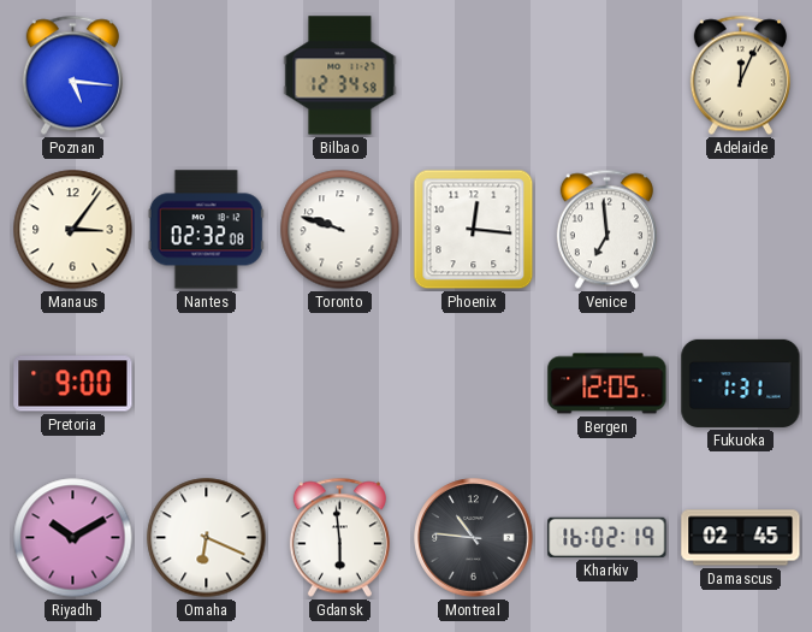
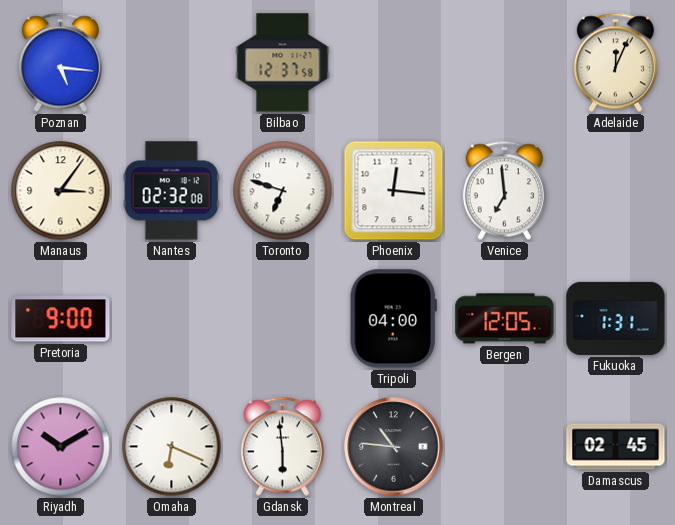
Bilbao: 12:34 -> 12:37
Toronto: 9:48 -> 6:48
Tripoli: none -> 04:00
Kharkiv: 16:02 -> none
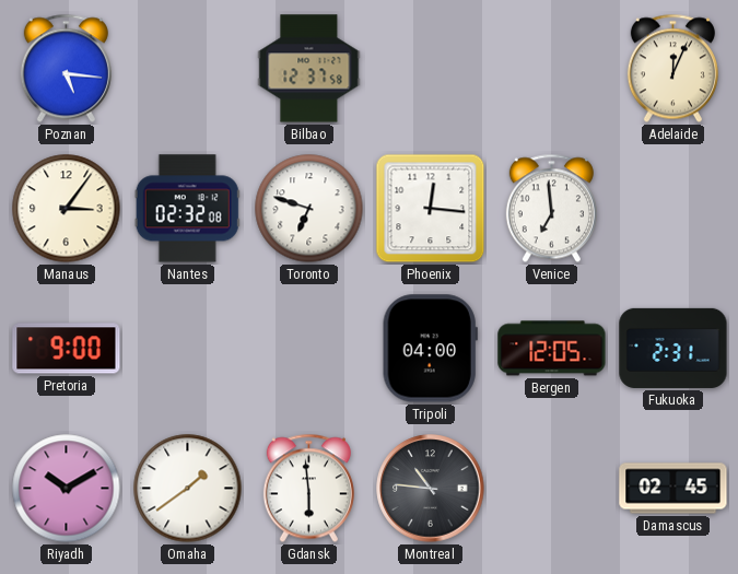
Fukuoka: 1:31 -> 2:31
Omaha: 6:19 -> 1:39
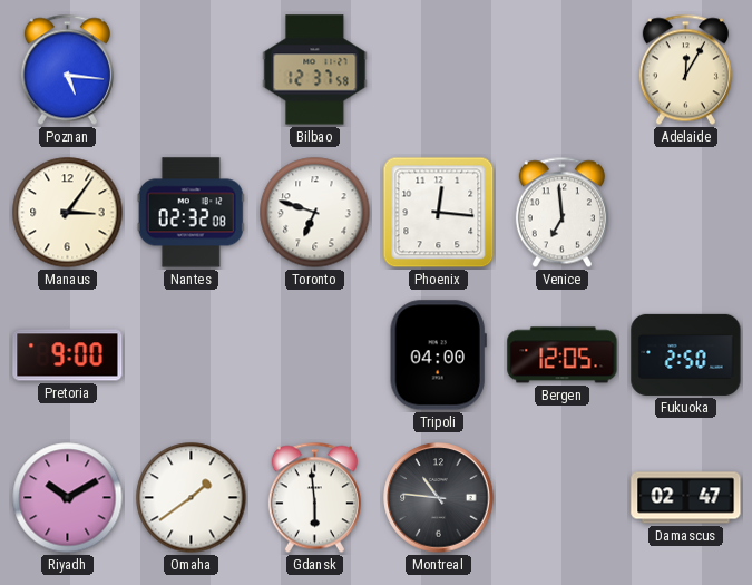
Adelaide: 12:04 -> 12:05
Fukuoka: 2:31 -> 2:50
Damascus: 02:45 -> 02:47
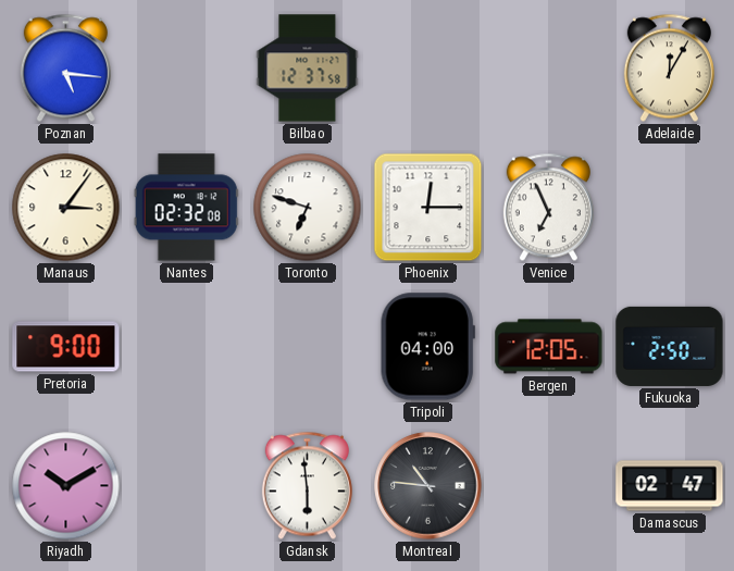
Phoenix: 12:16 -> 12:15
Venice: 6:59 -> 6:56
Omaha: 1:39 -> none
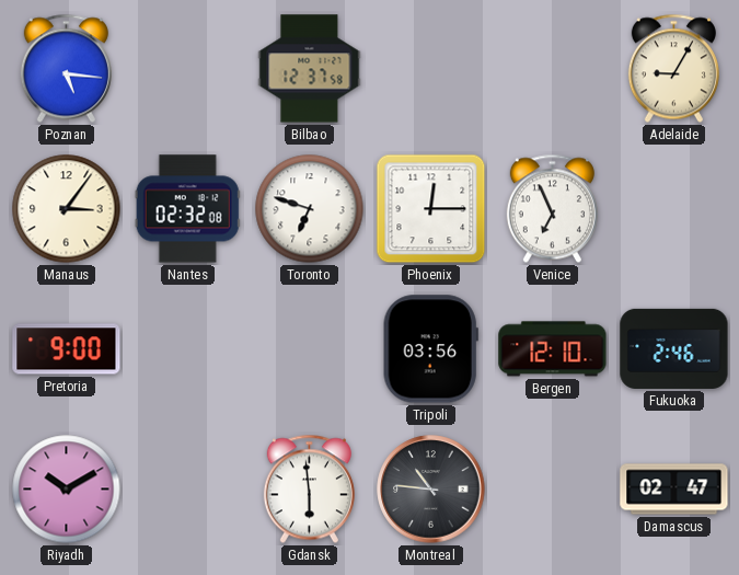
Adelaide: 12:05 -> 9:05
Tripoli: 04:00 -> 03:56
Bergen: 12:05 -> 12:10
Fukuoka: 2:50 -> 2:46
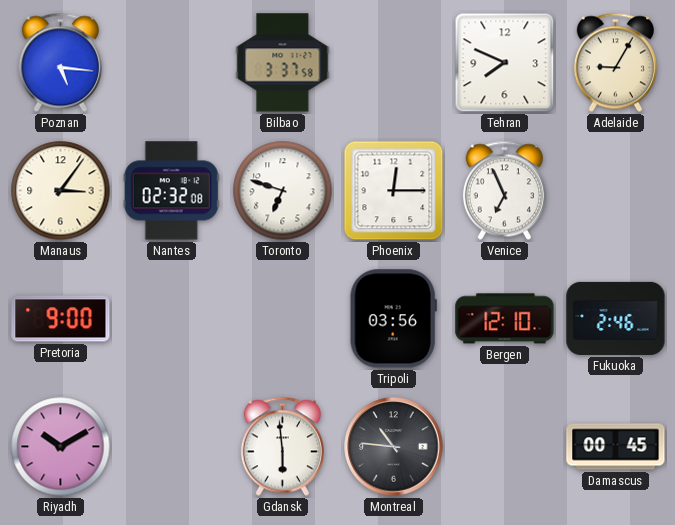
Bilbao: 12:37 -> 3:37
Tehran: none -> 7:49
Damascus: 02:47 -> 00:45
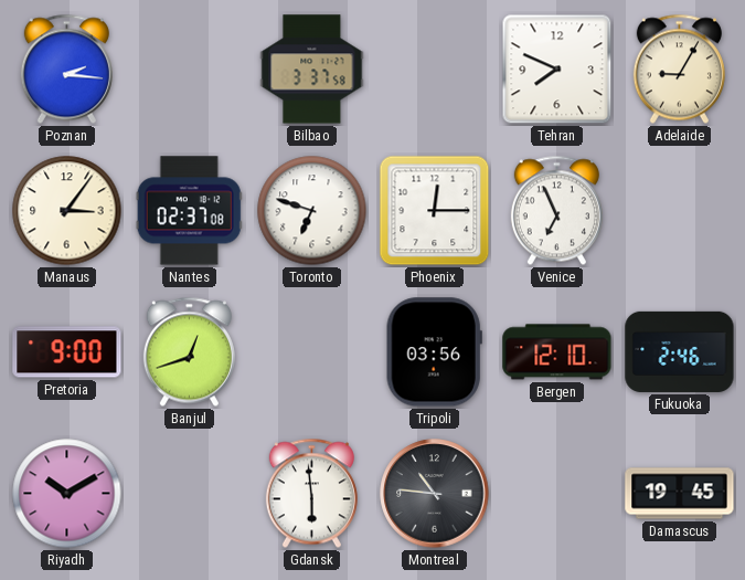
Poznan: 5:16 -> 2:16
Nantes: 02:32 -> 02:37
Banjul: none -> 12:42
Damascus: 00:45 -> 19:45
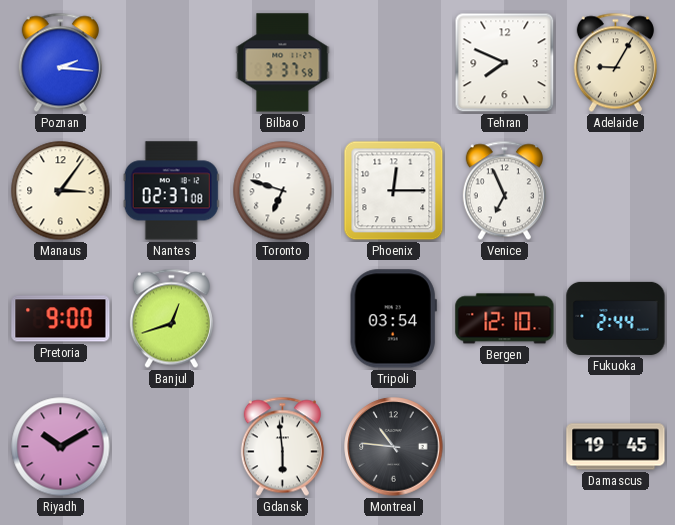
Tripoli: 03:56 -> 03:54
Fukuoka: 2:46 -> 2:44
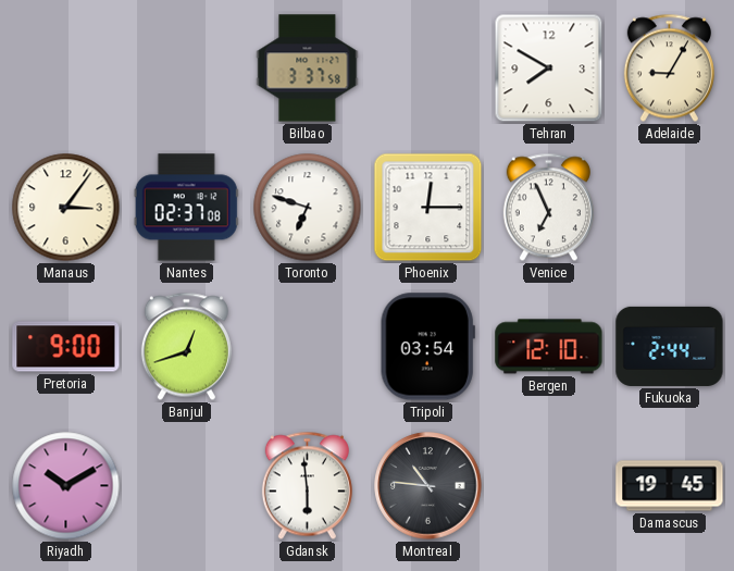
Poznan: 2:16 -> none
Tehran: 7:49 -> 7:50
